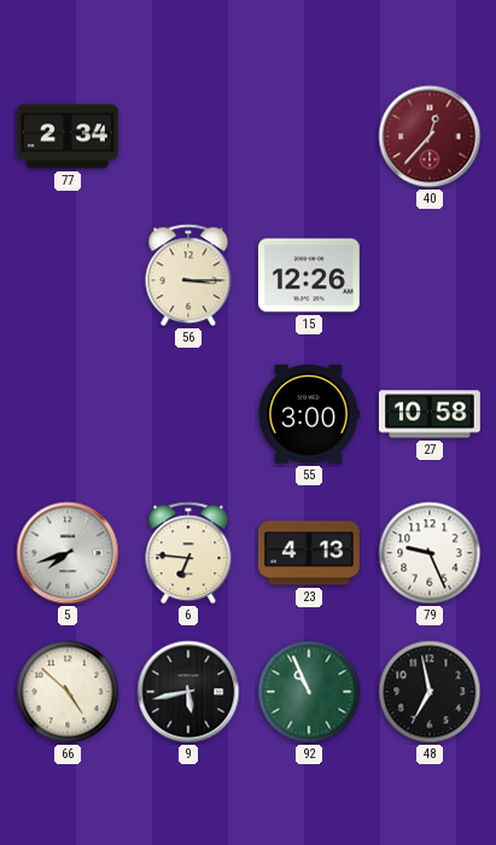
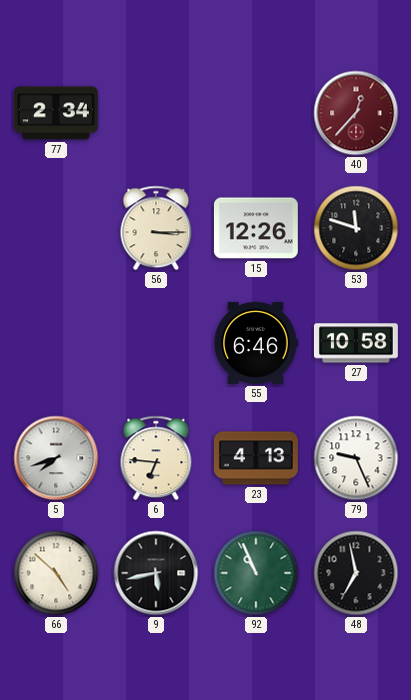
53: none -> 11:48
55: 3:00 -> 6:46
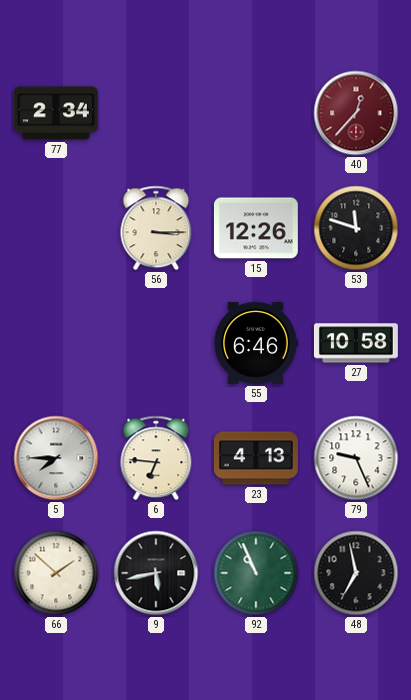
5: 7:42 -> 7:45
66: 4:52 -> 1:52
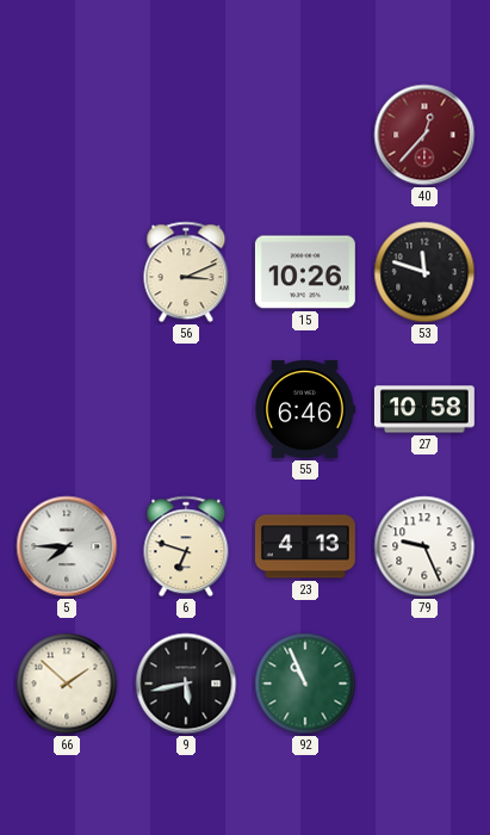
77: 2:34 -> none
56: 3:15 -> 3:11
15: 12:26 -> 10:26
6: 6:46 -> 6:48
48: 6:58 -> none
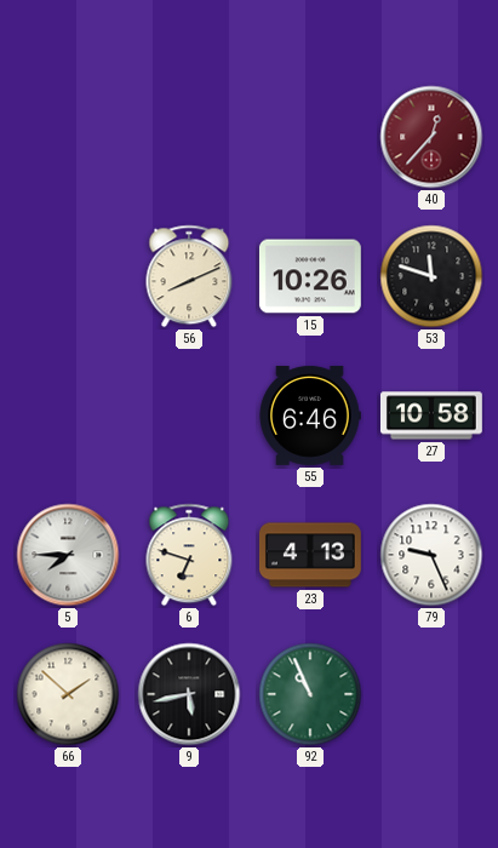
56: 3:11 -> 8:11
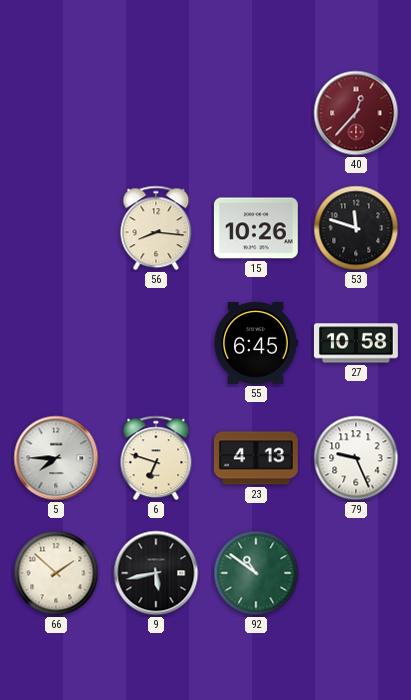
56: 8:11 -> 8:16
55: 6:46 -> 6:45
92: 10:56 -> 10:51
